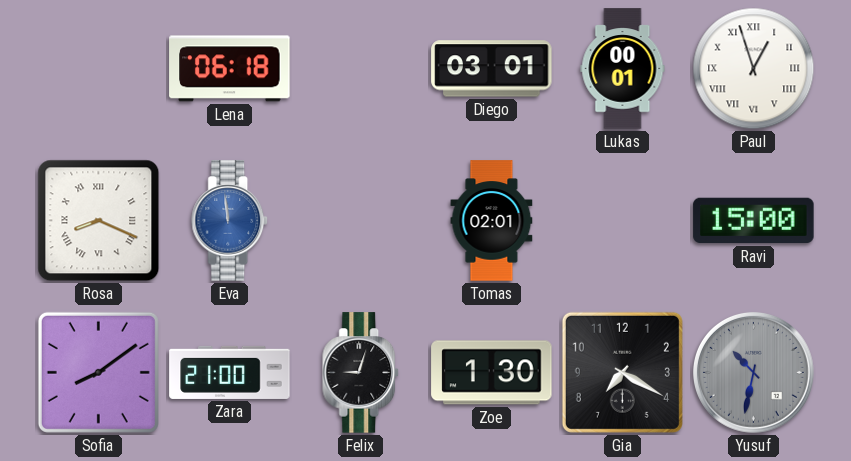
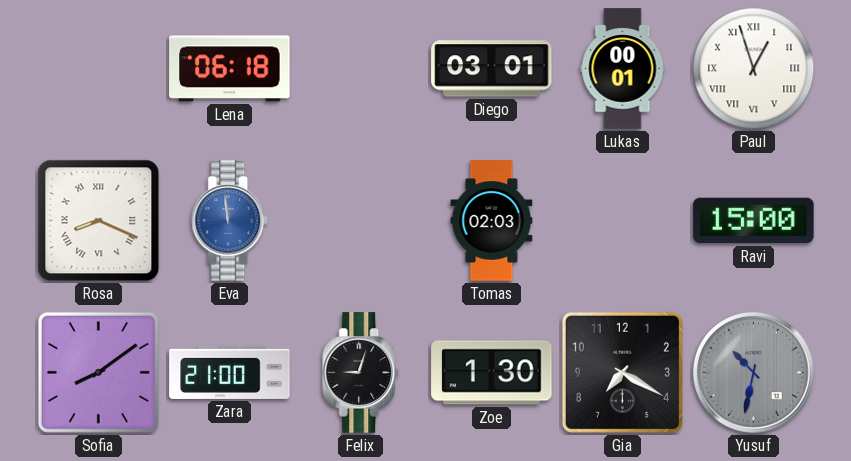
Tomas: 02:01 -> 02:03
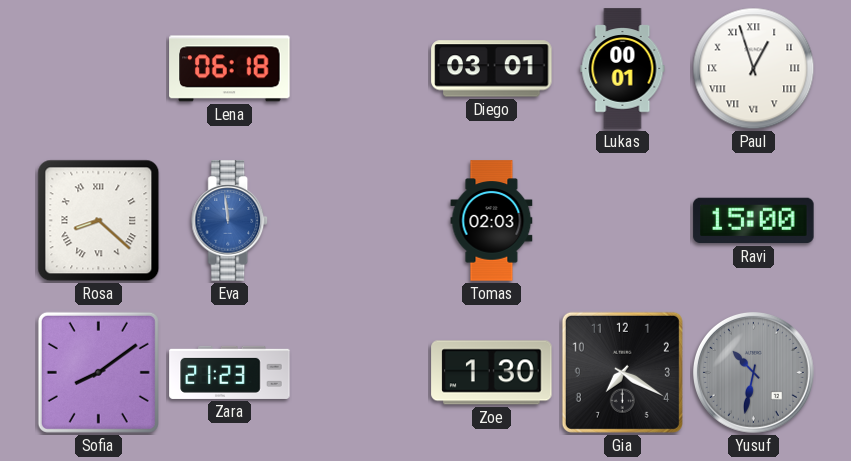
Rosa: 8:19 -> 8:22
Zara: 21:00 -> 21:23
Felix: 9:03 -> none
